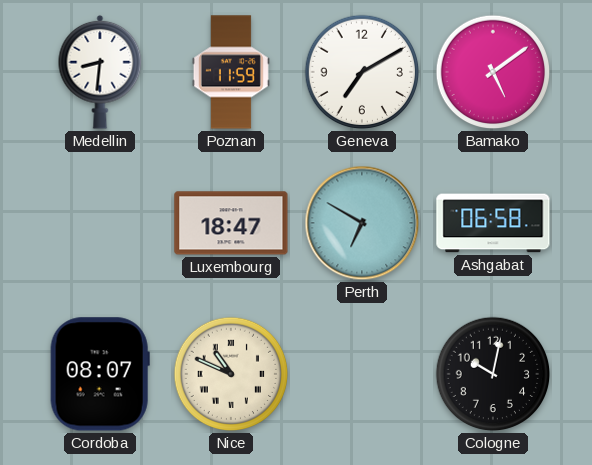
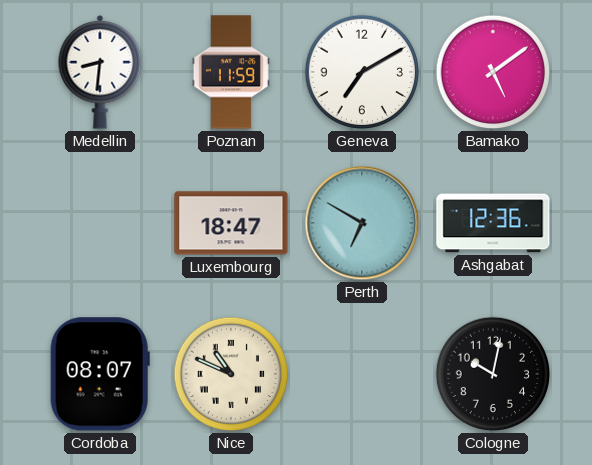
Ashgabat: 06:58 -> 12:36
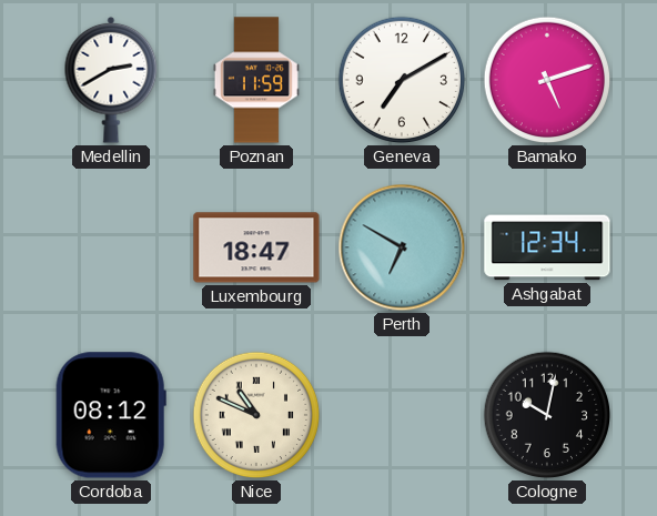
Medellin: 8:31 -> 2:40
Bamako: 5:09 -> 5:12
Ashgabat: 12:36 -> 12:34
Cordoba: 08:07 -> 08:12
